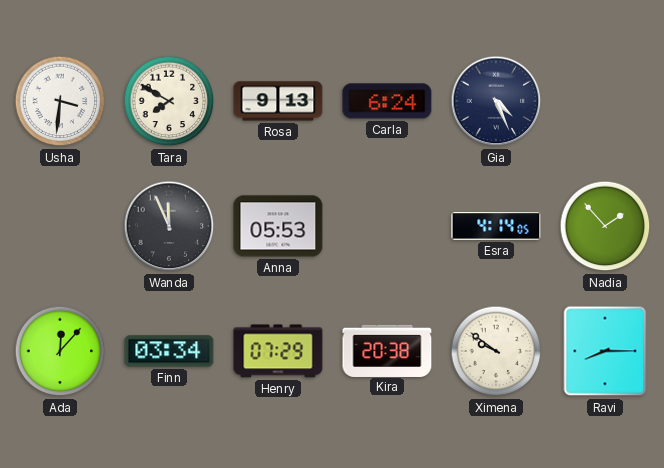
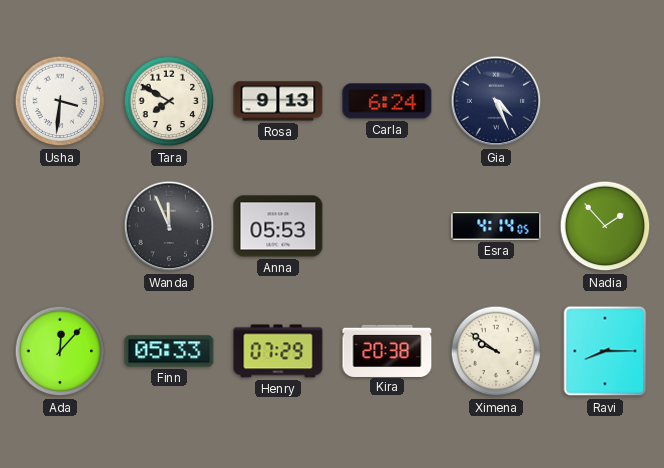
Finn: 03:34 -> 05:33
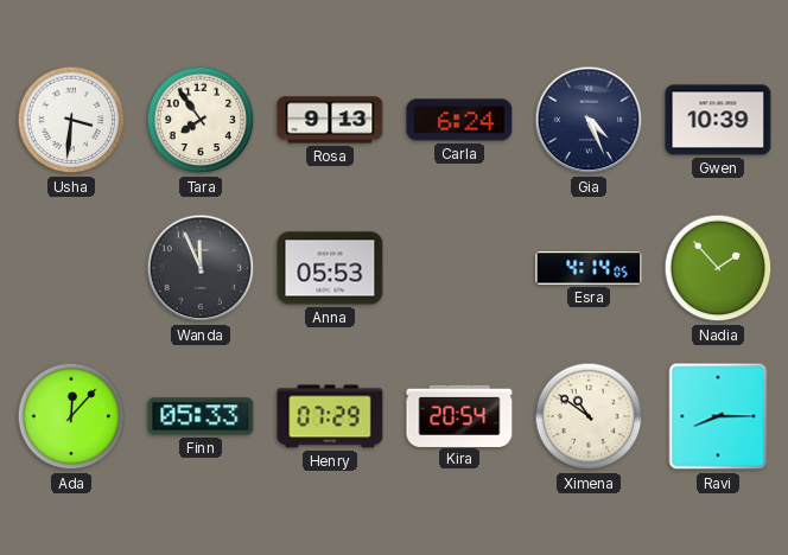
Tara: 7:50 -> 7:54
Gwen: none -> 10:39
Kira: 20:38 -> 20:54
Ximena: 9:51 -> 10:51
